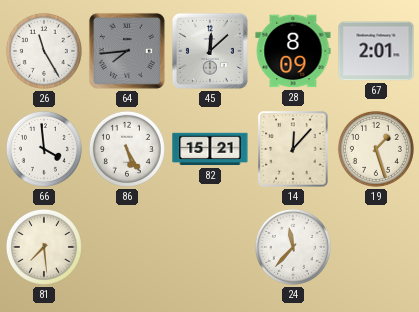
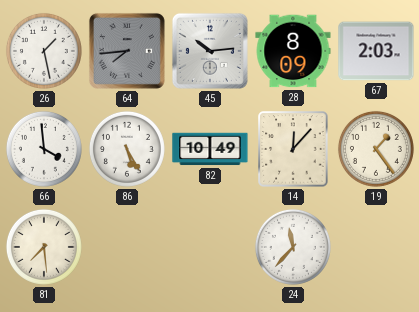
26: 11:25 -> 1:28
45: 12:08 -> 10:14
67: 2:01 -> 2:03
82: 15:21 -> 10:49
19: 1:27 -> 1:24
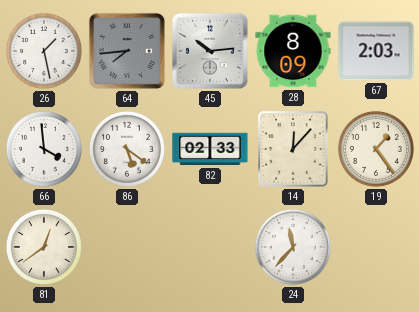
86: 5:25 -> 5:21
82: 10:49 -> 02:33
81: 7:29 -> 12:39
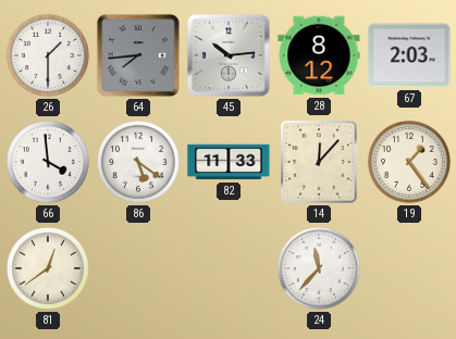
26: 1:28 -> 1:30
28: 8:09 -> 8:12
82: 02:33 -> 11:33
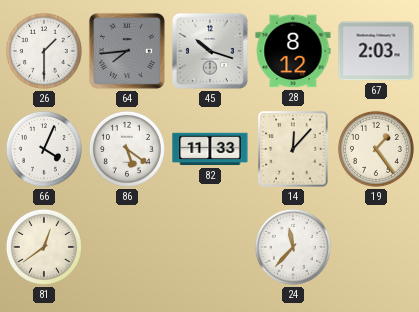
45: 10:14 -> 10:18
66: 3:59 -> 4:04
